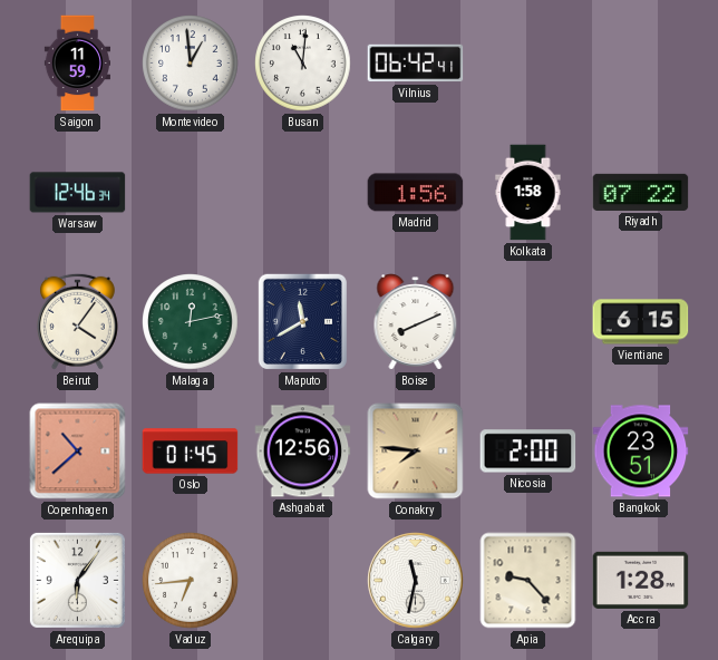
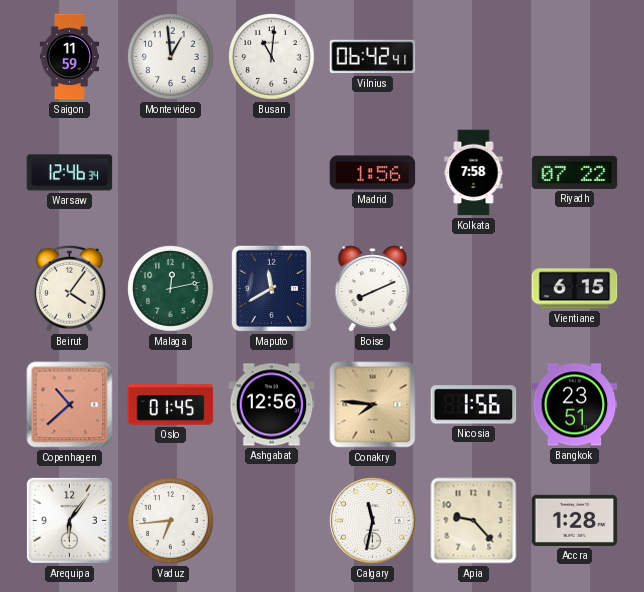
Kolkata: 1:58 -> 7:58
Nicosia: 2:00 -> 1:56
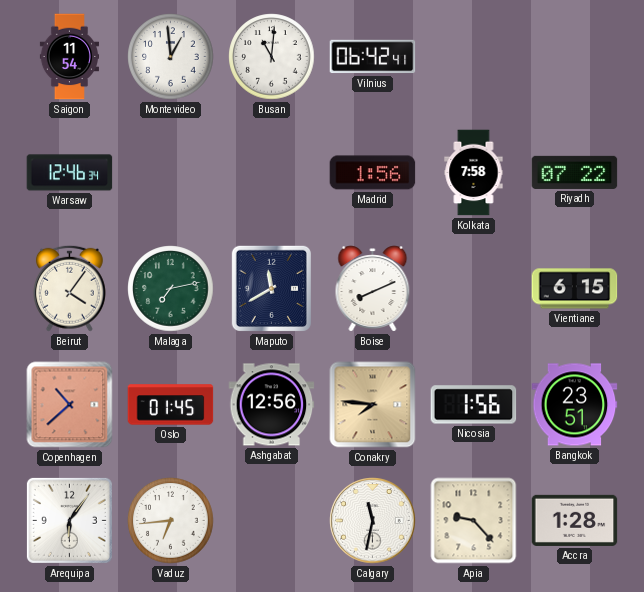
Saigon: 11:59 -> 11:54
Malaga: 12:13 -> 7:13
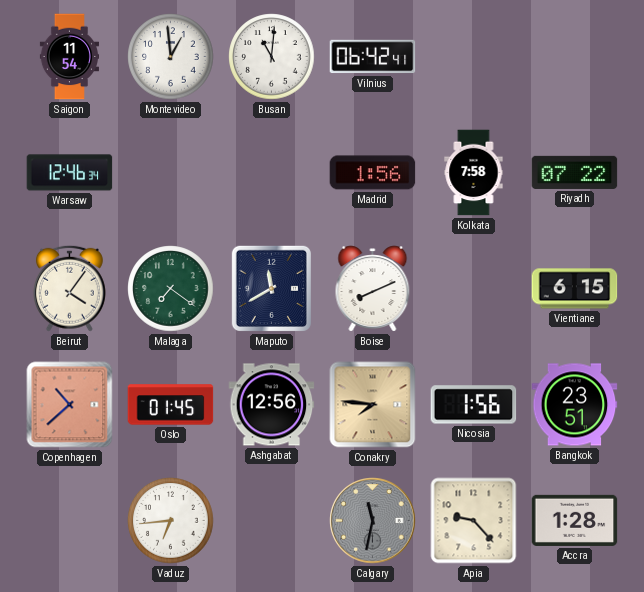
Malaga: 7:13 -> 7:21
Arequipa: 6:06 -> none
Calgary dial: white -> grey
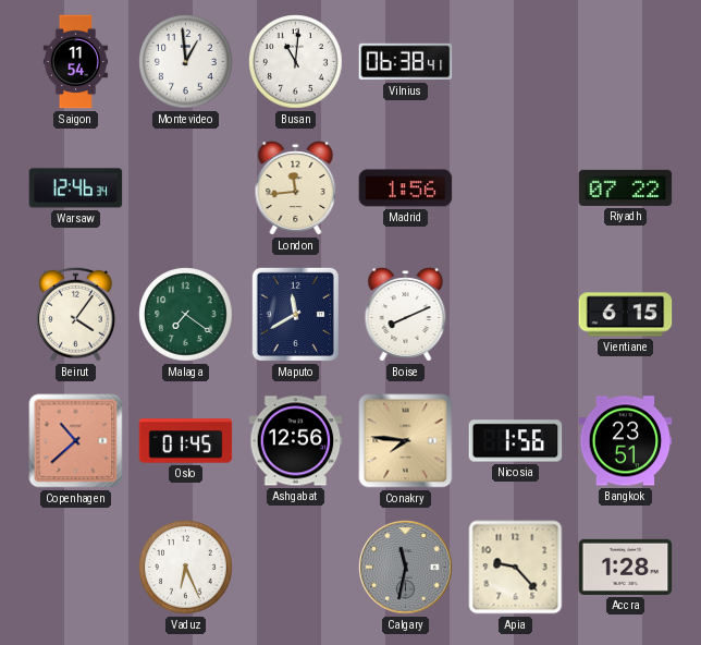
Vilnius: 06:42 -> 06:38
London: none -> 11:44
Kolkata: 7:58 -> none
Vaduz: 6:44 -> 6:26
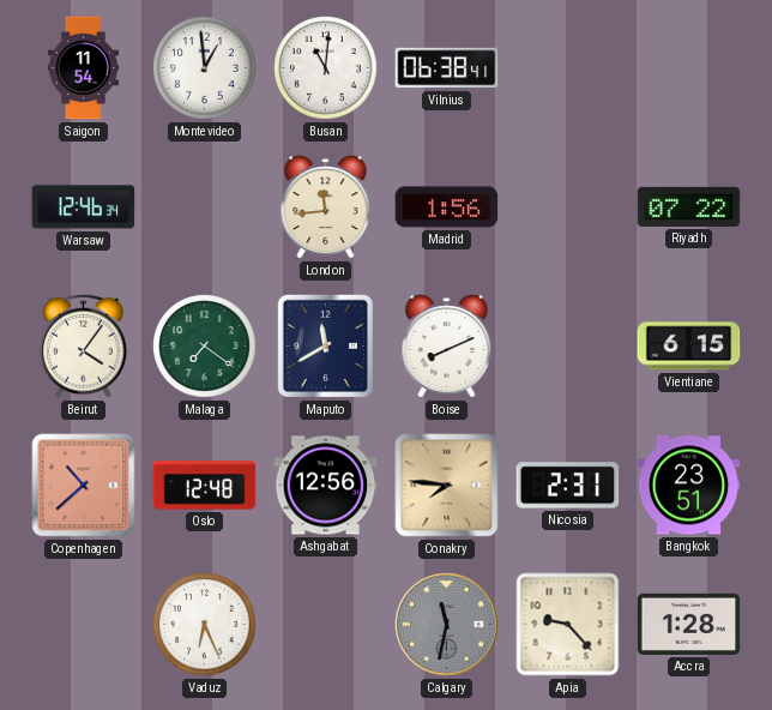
Oslo: 01:45 -> 12:48
Nicosia: 1:56 -> 2:31
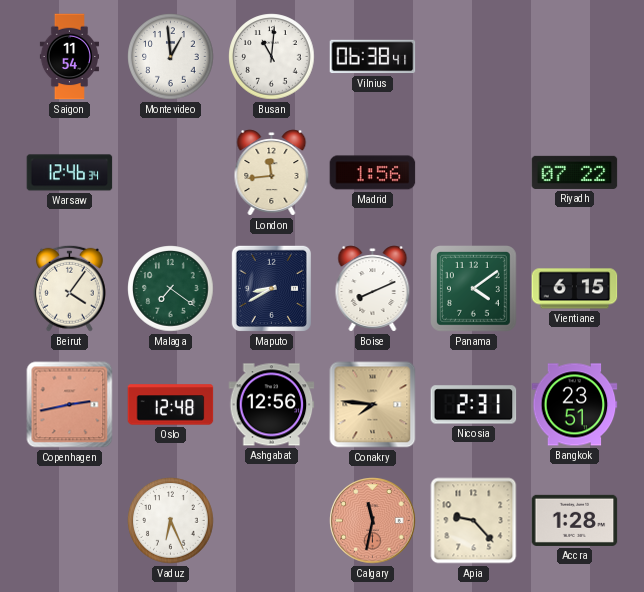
Maputo: 11:40 -> 8:40
Panama: none -> 4:09
Copenhagen: 10:38 -> 2:43
Calgary dial: grey -> salmon
